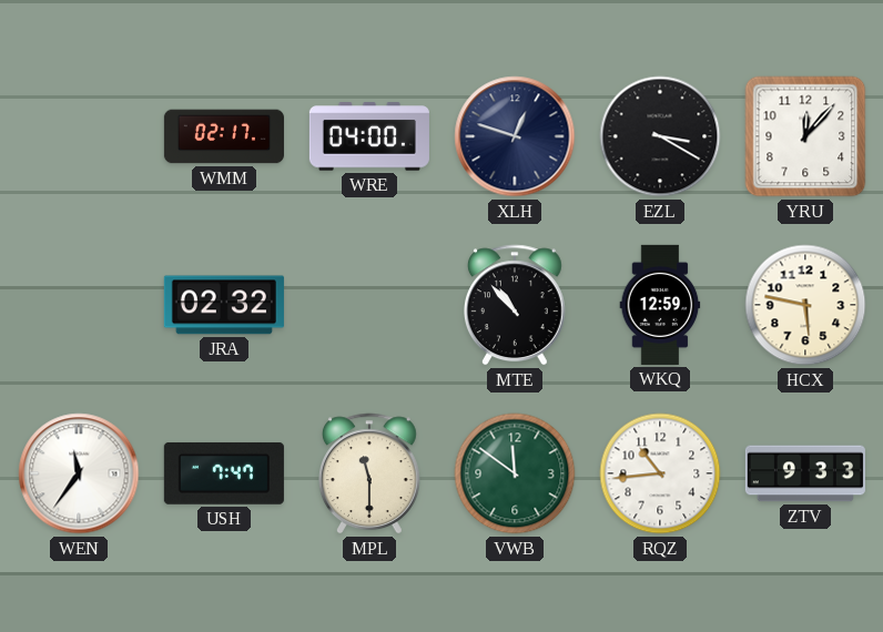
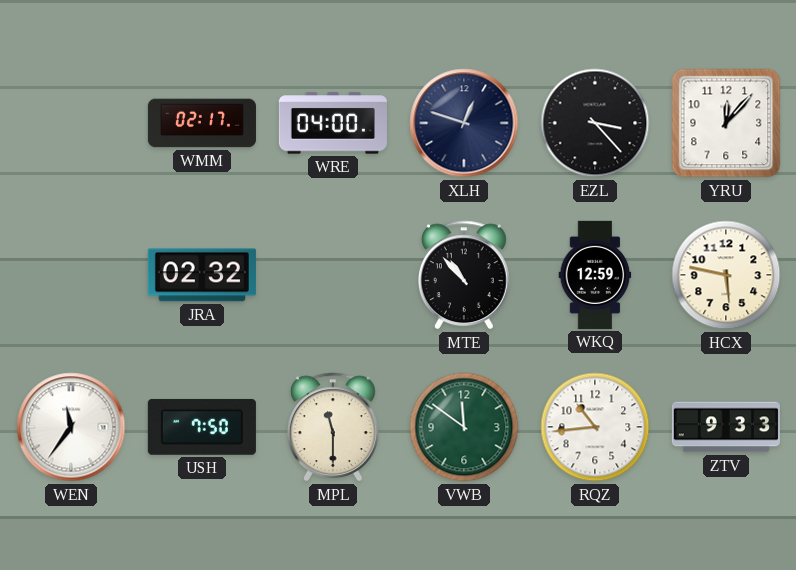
EZL: 3:20 -> 3:23
USH: 7:47 -> 7:50
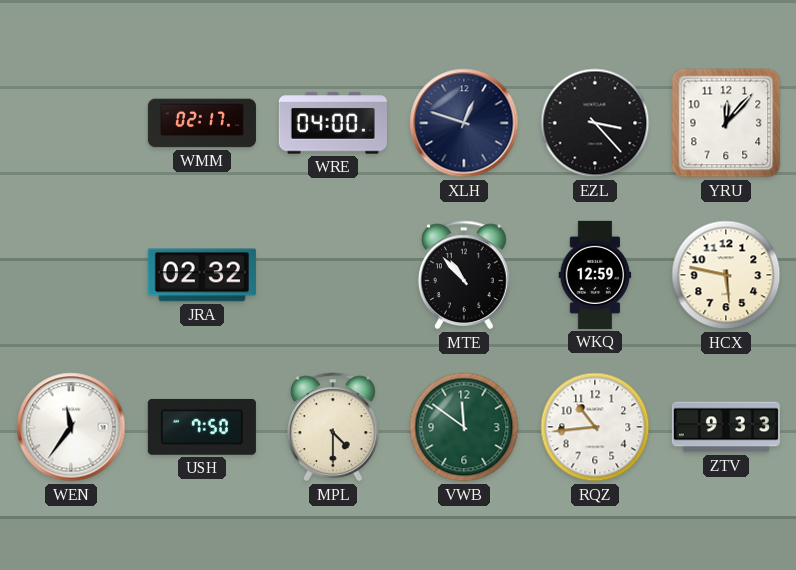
MPL: 11:30 -> 4:30
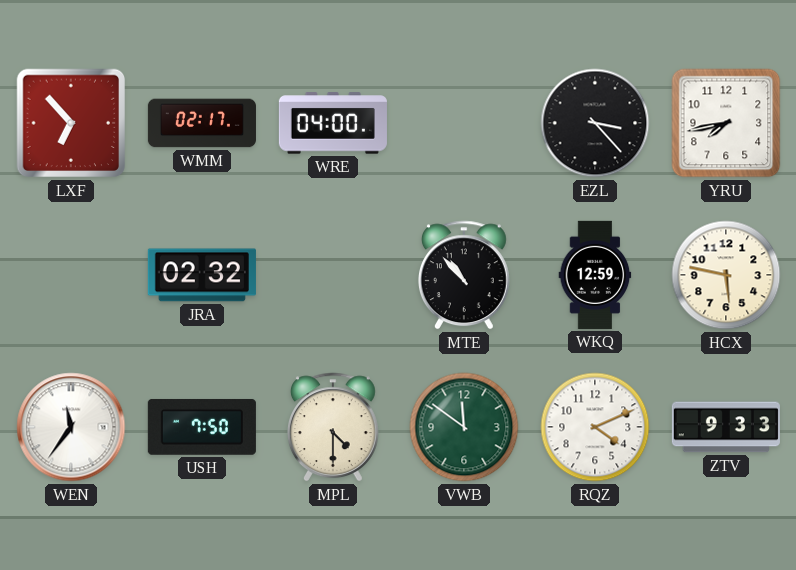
LXF: none -> 6:53
XLH: 12:48 -> none
YRU: 12:07 -> 7:43
RQZ: 10:44 -> 4:11
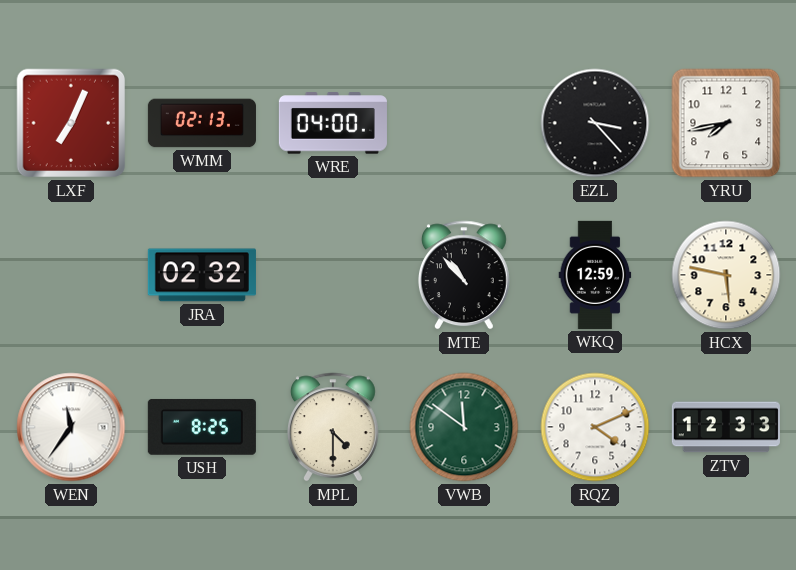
LXF: 6:53 -> 7:04
WMM: 02:17 -> 02:13
USH: 7:50 -> 8:25
ZTV: 9:33 -> 12:33
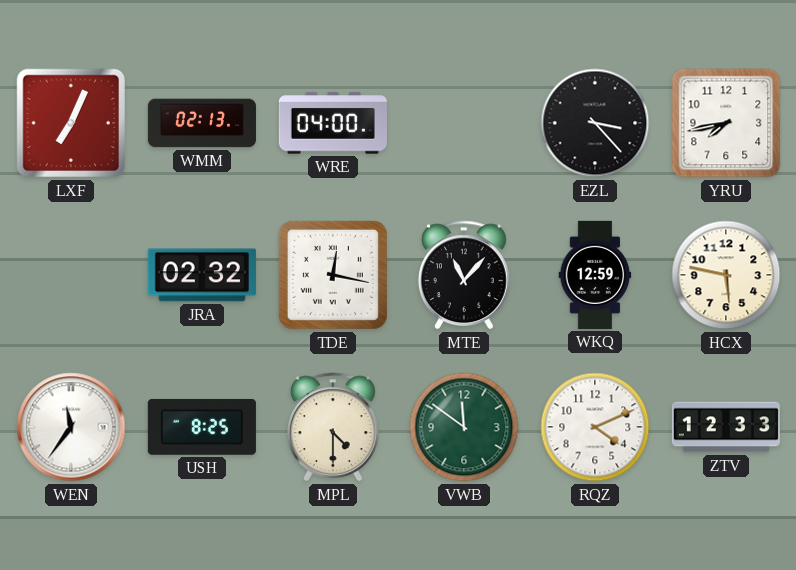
TDE: none -> 12:17
MTE: 10:53 -> 11:07
